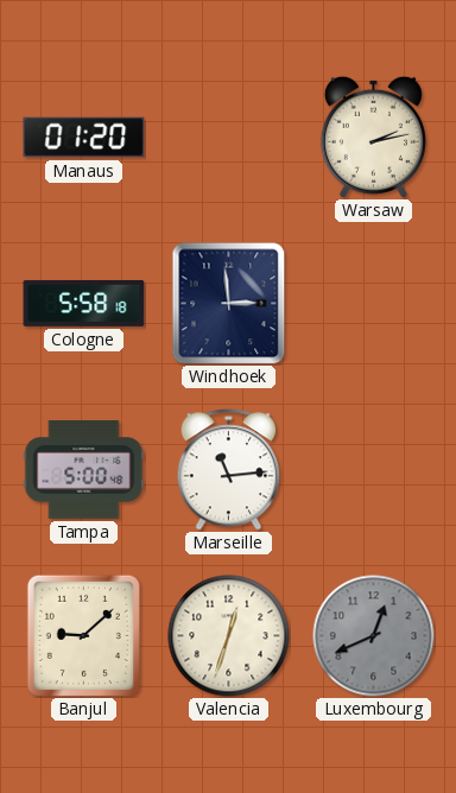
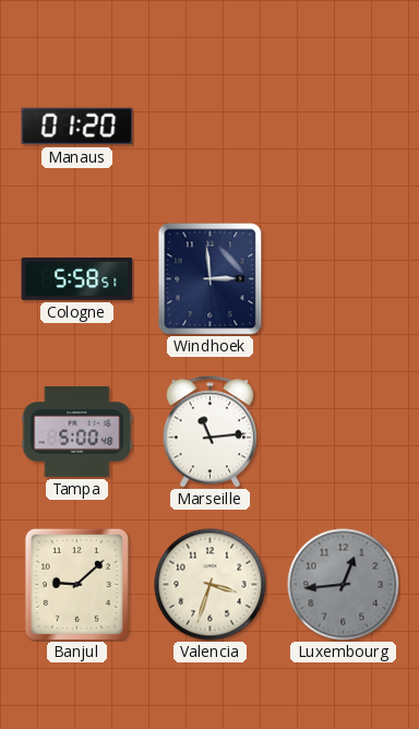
Warsaw: 2:13 -> none
Cologne: 5:58:18 -> 5:58:51
Valencia: 12:33 -> 3:33
Luxembourg: 12:41 -> 12:44
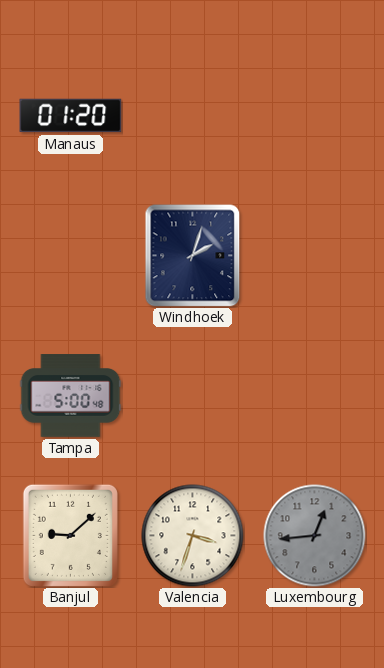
Cologne: 5:58 -> none
Windhoek: 2:59 -> 2:03
Marseille: 11:14 -> none
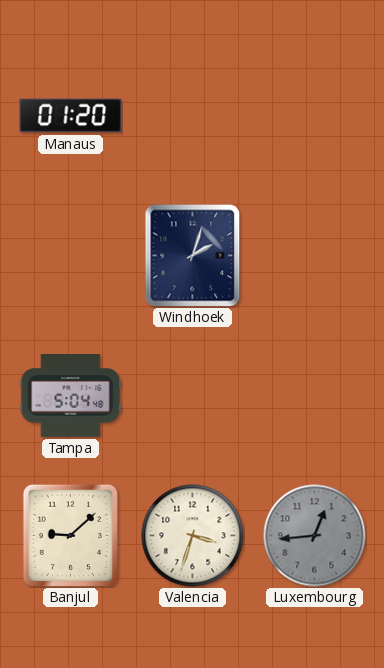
Tampa: 5:00 -> 5:04
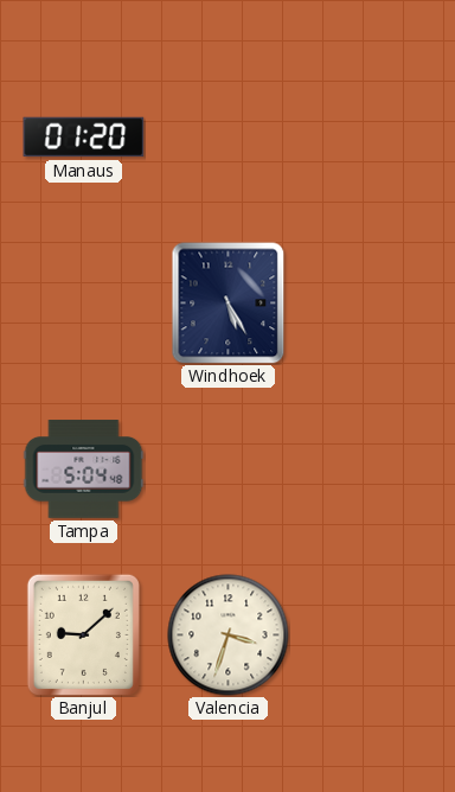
Windhoek: 2:03 -> 5:25
Luxembourg: 12:44 -> none
